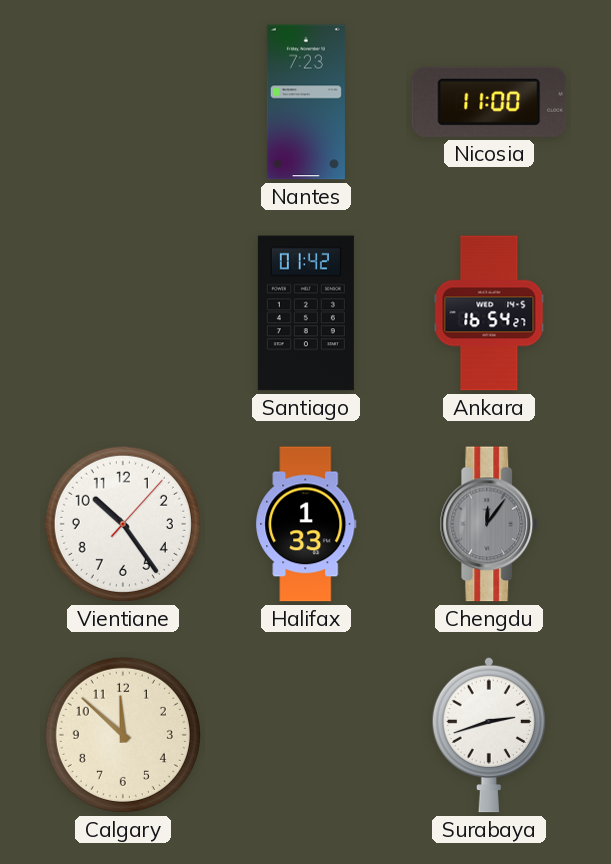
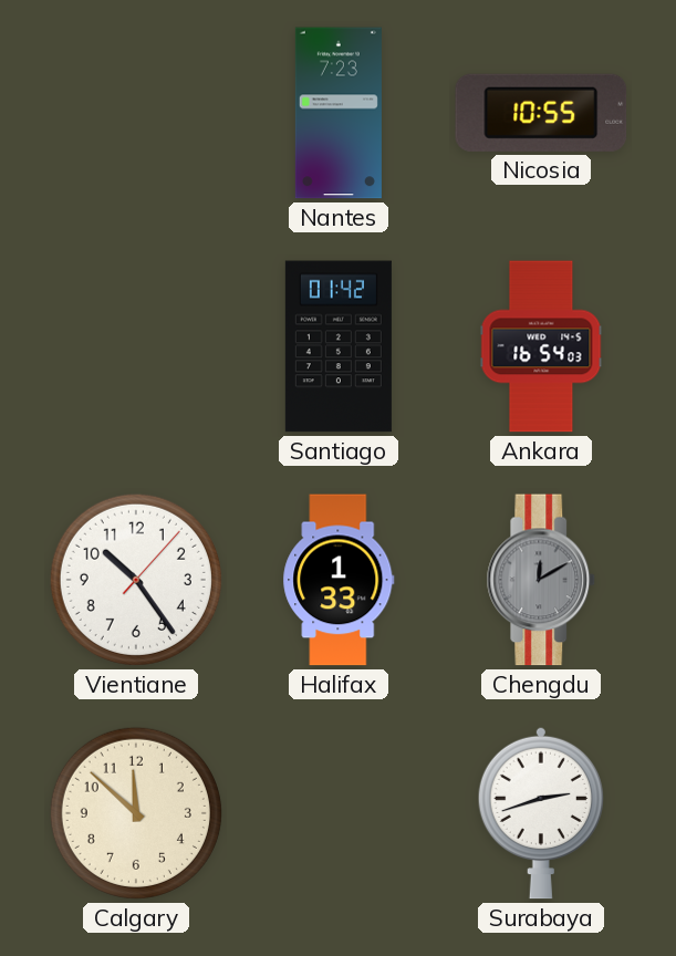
Nicosia: 11:00 -> 10:55
Ankara: 16:54:27 -> 16:54:03
Chengdu: 12:06 -> 12:10
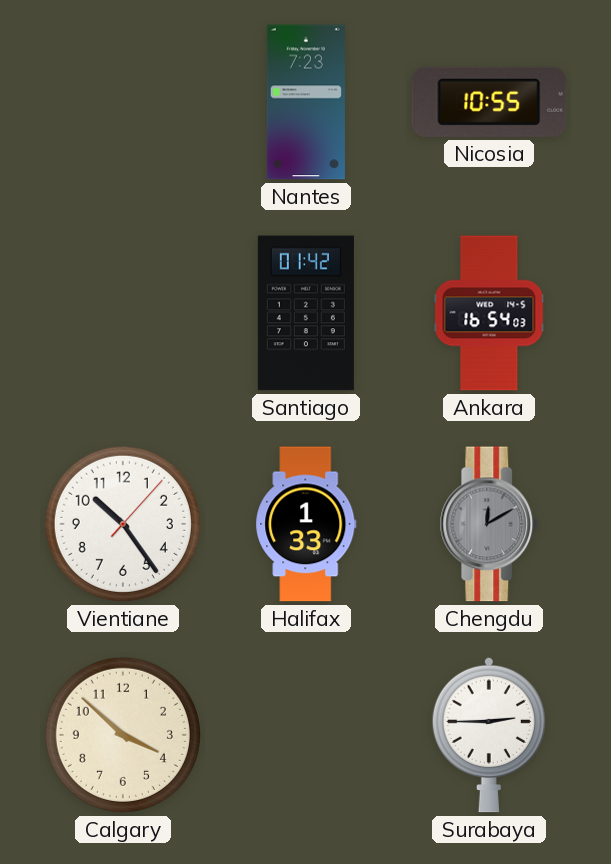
Calgary: 11:52 -> 3:52
Surabaya: 2:42 -> 2:45
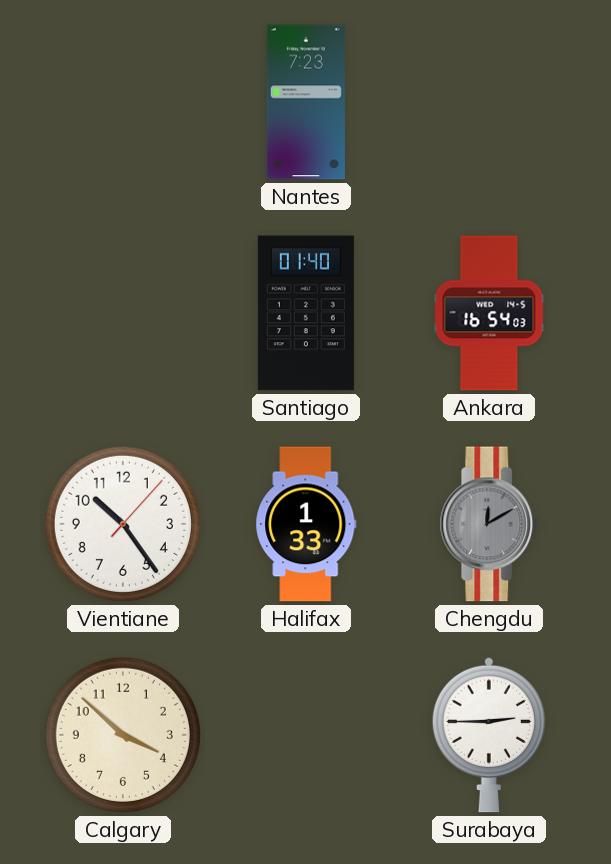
Nicosia: 10:55 -> none
Santiago: 01:42 -> 01:40
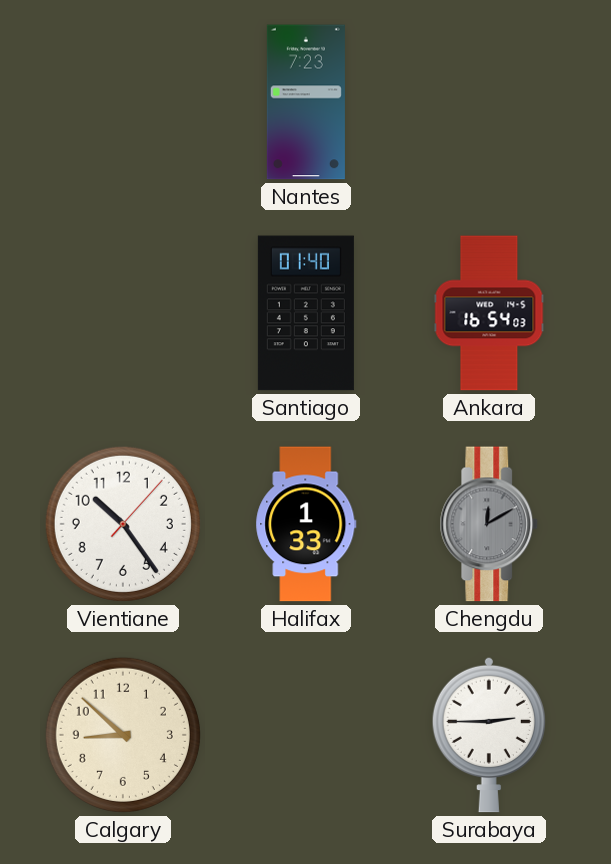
Calgary: 3:52 -> 8:52
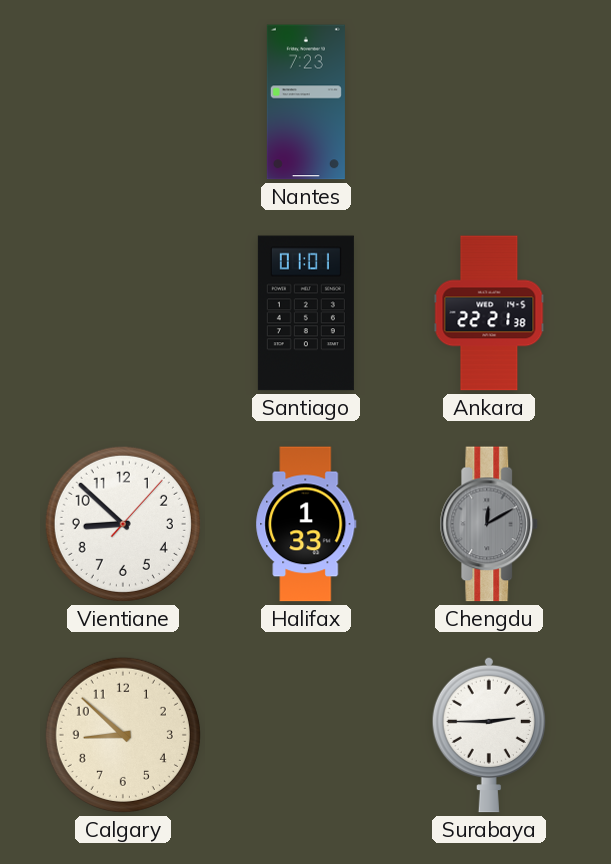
Santiago: 01:40 -> 01:01
Ankara: 16:54 -> 22:21
Vientiane: 10:24 -> 8:52
